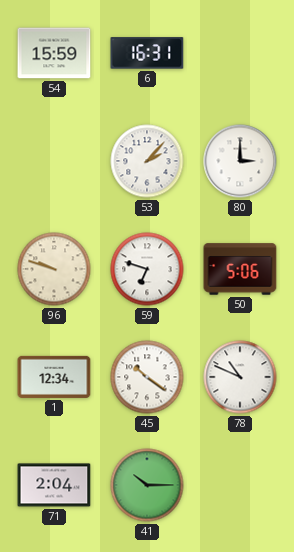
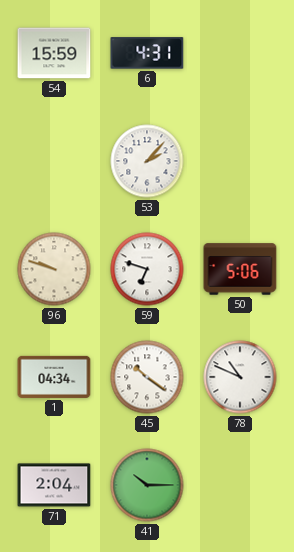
6: 16:31 -> 4:31
80: 3:00 -> none
1: 12:34 -> 04:34
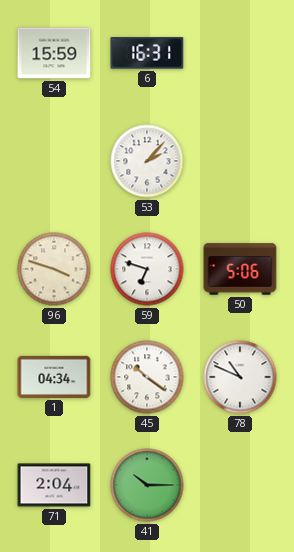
6: 4:31 -> 16:31
96: 9:48 -> 3:48
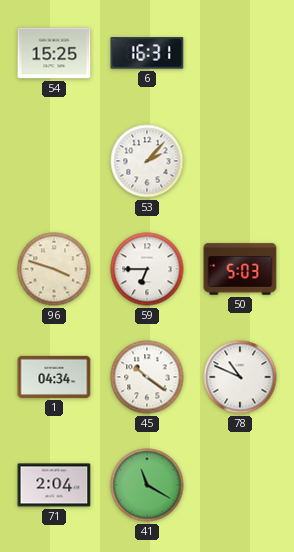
54: 15:59 -> 15:25
59: 6:48 -> 6:45
50: 5:06 -> 5:03
41: 10:15 -> 11:20
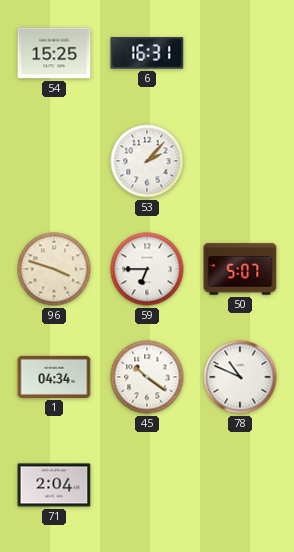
50: 5:03 -> 5:07
41: 11:20 -> none
